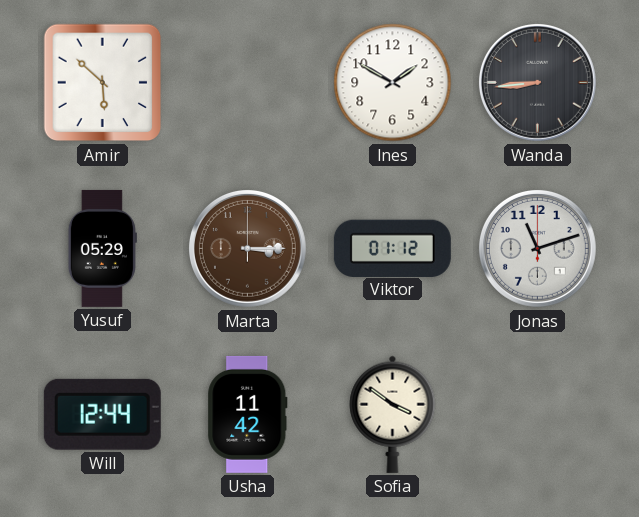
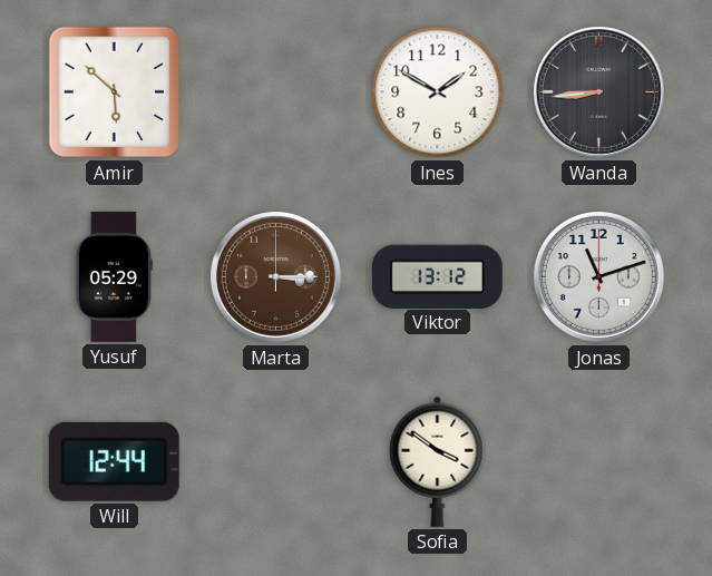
Viktor: 01:12 -> 13:12
Usha: 11:42 -> none
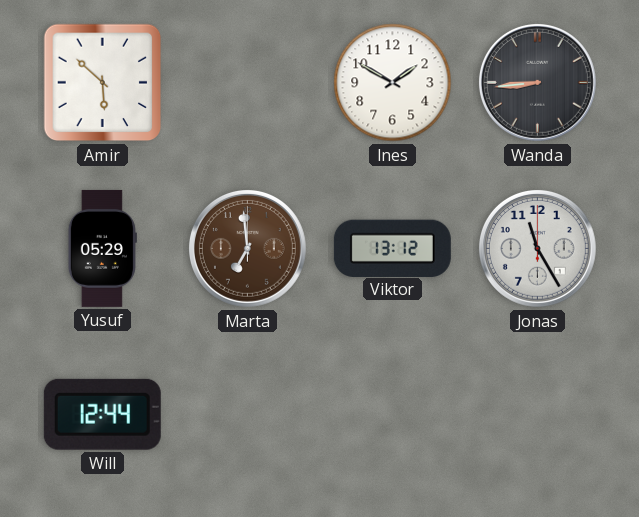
Marta: 3:15 -> 6:59
Jonas: 11:12 -> 11:25
Sofia: 3:51 -> none
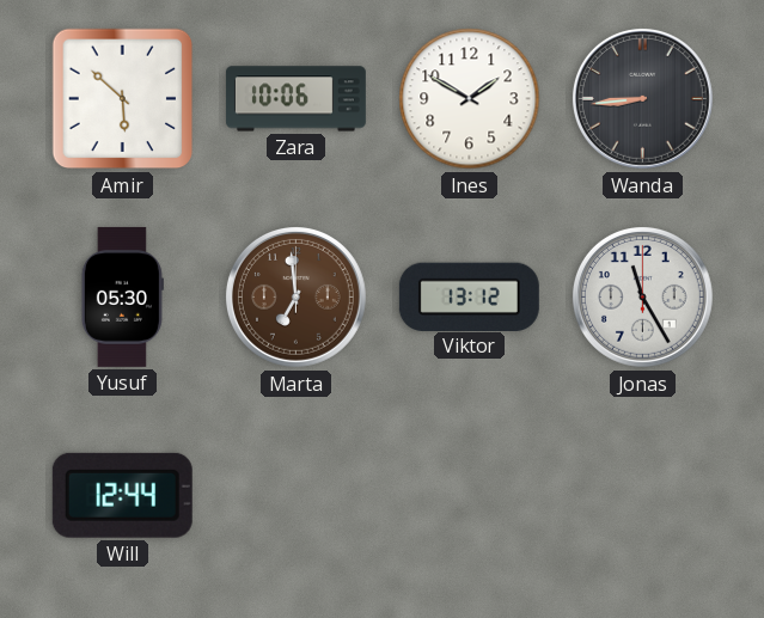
Zara: none -> 10:06
Yusuf: 05:29 -> 05:30
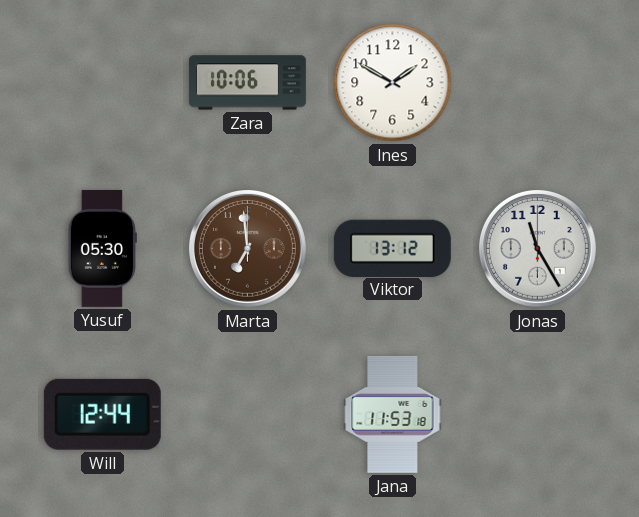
Amir: 5:52 -> none
Wanda: 8:44 -> none
Jana: none -> 11:53
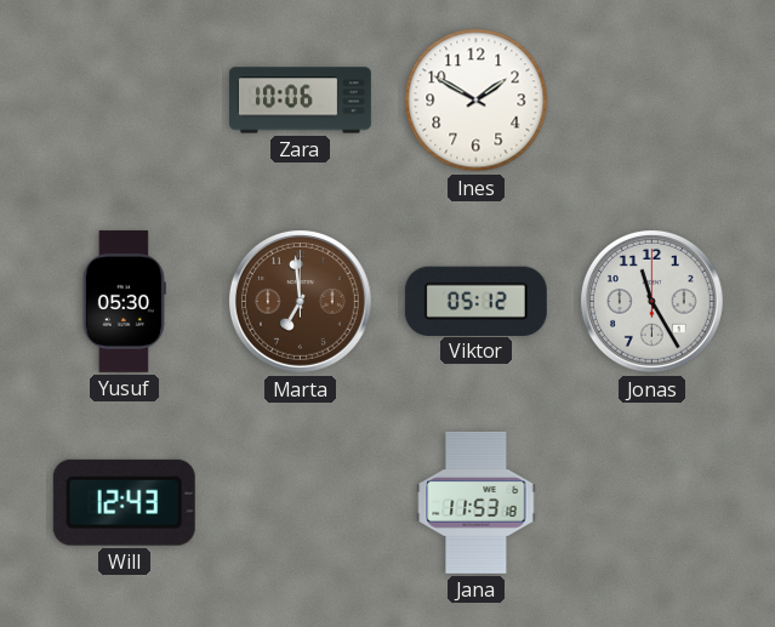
Viktor: 13:12 -> 05:12
Will: 12:44 -> 12:43
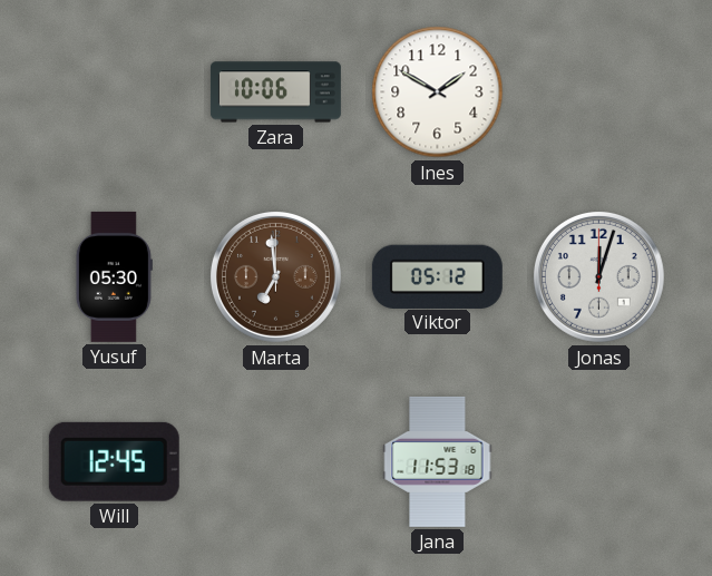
Jonas: 11:25 -> 12:03
Will: 12:43 -> 12:45
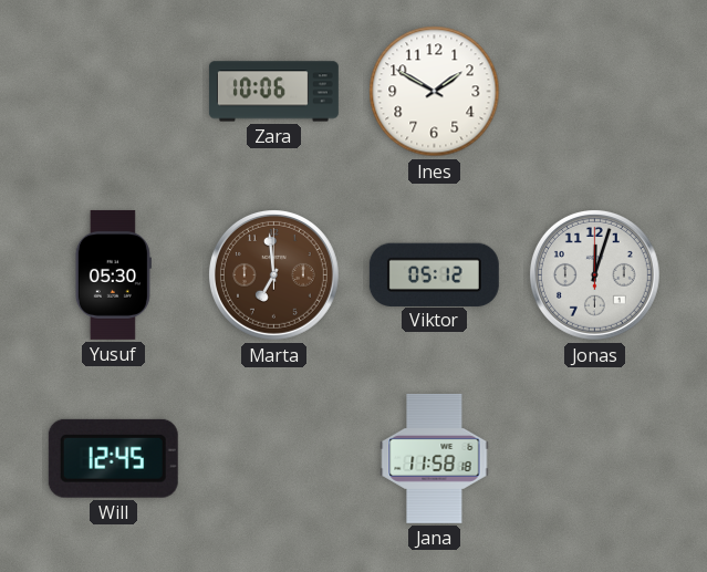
Jana: 11:53 -> 11:58
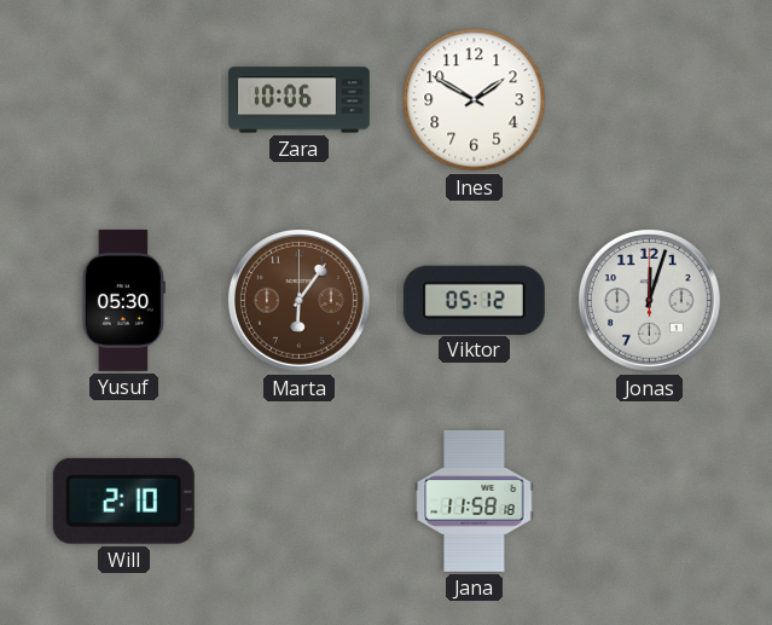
Marta: 6:59 -> 6:06
Will: 12:45 -> 2:10
